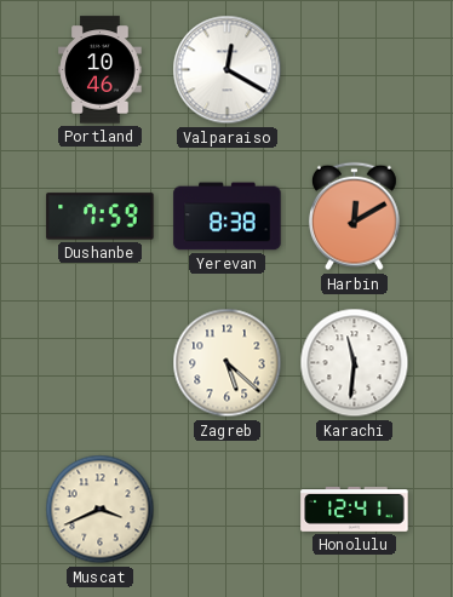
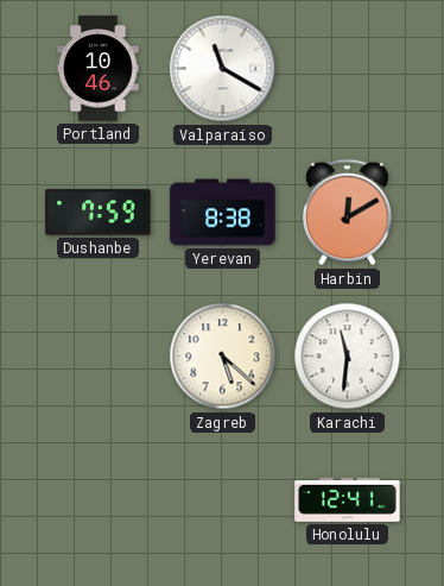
Valparaiso: 12:20 -> 11:20
Muscat: 3:41 -> none
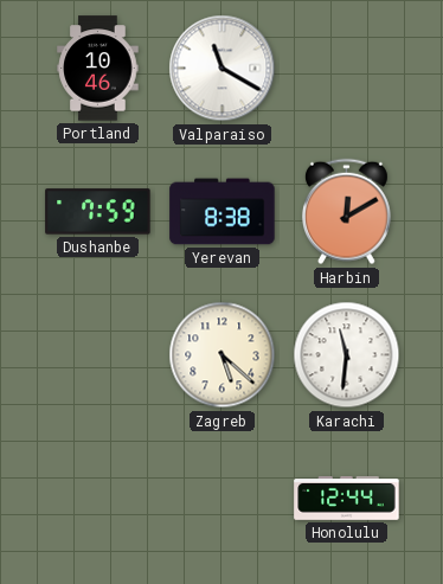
Honolulu: 12:41 -> 12:44
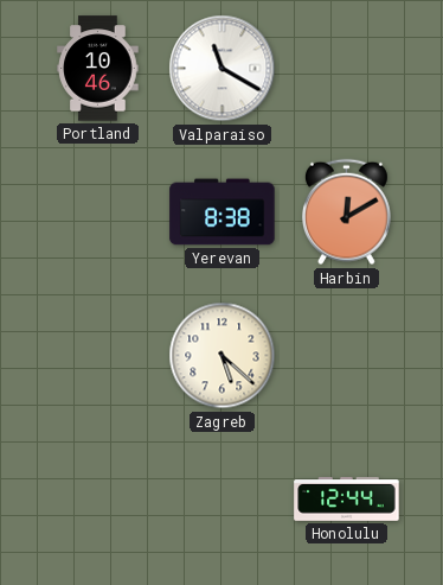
Dushanbe: 7:59 -> none
Karachi: 11:31 -> none
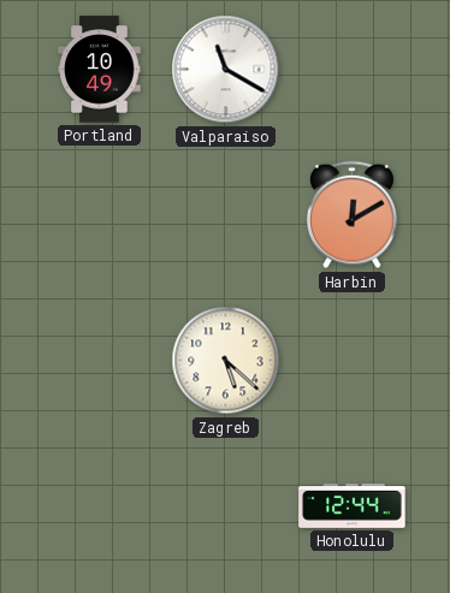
Portland: 10:46 -> 10:49
Yerevan: 8:38 -> none
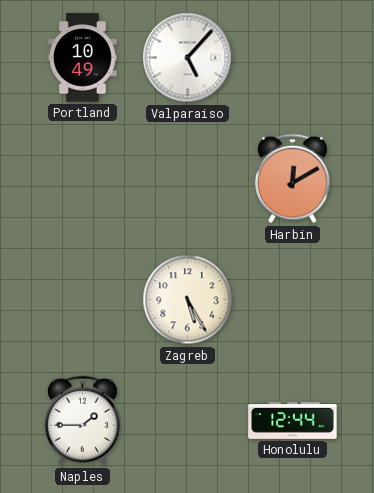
Valparaiso: 11:20 -> 5:07
Zagreb: 5:22 -> 5:25
Naples: none -> 1:45
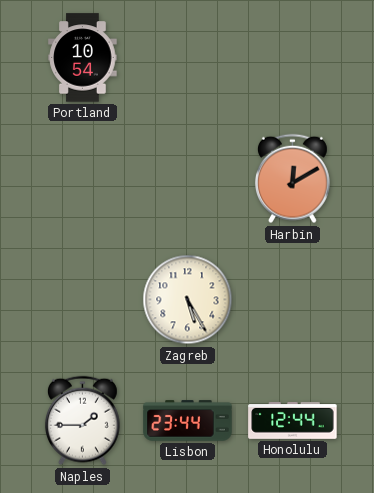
Portland: 10:49 -> 10:54
Valparaiso: 5:07 -> none
Lisbon: none -> 23:44
